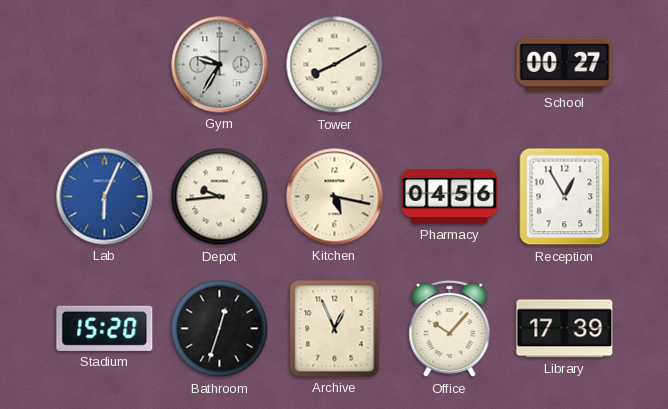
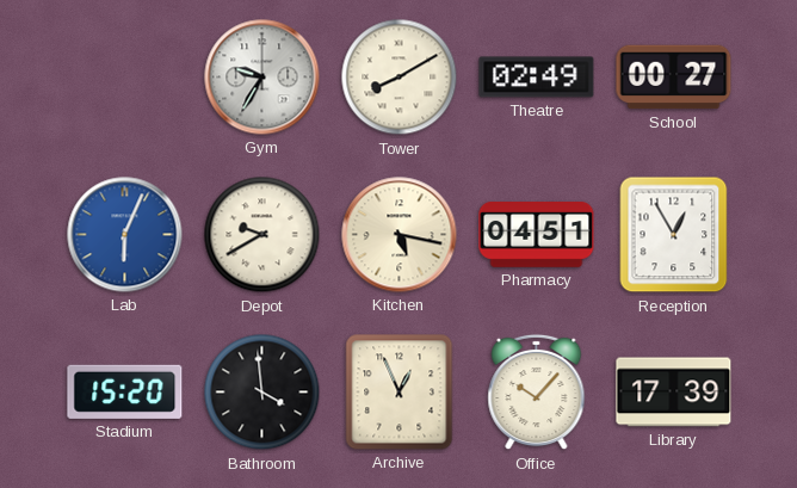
Theatre: none -> 02:49
Depot: 9:44 -> 9:40
Pharmacy: 04:56 -> 04:51
Bathroom: 12:33 -> 3:59
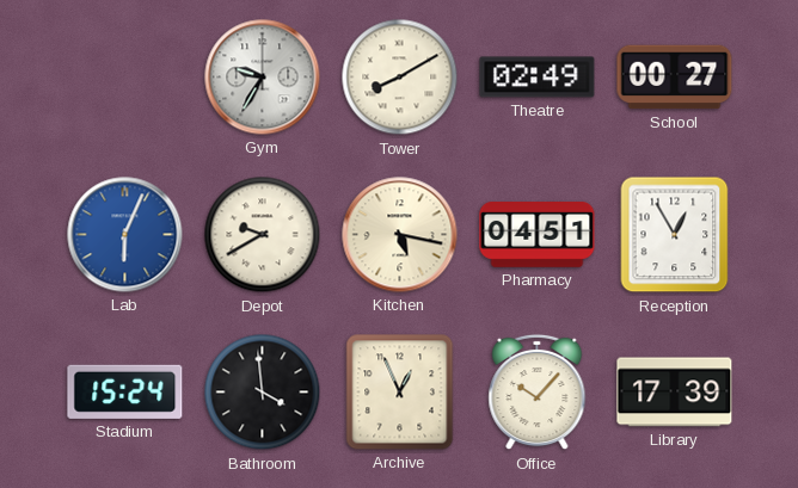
Stadium: 15:20 -> 15:24
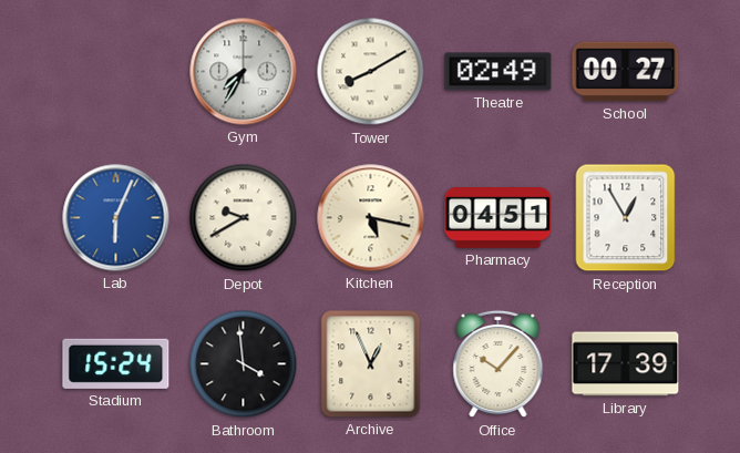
Gym: 9:35 -> 7:35
